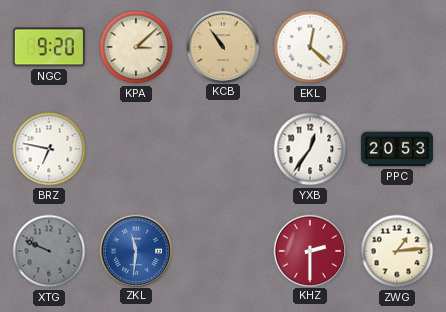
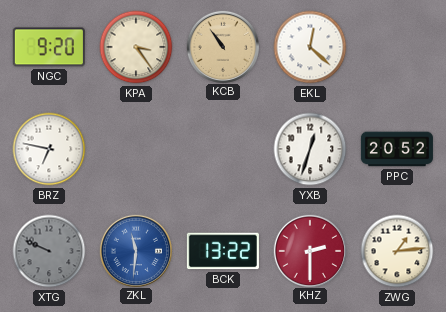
KPA: 3:08 -> 3:24
YXB: 12:36 -> 12:33
PPC: 20:53 -> 20:52
BCK: none -> 13:22
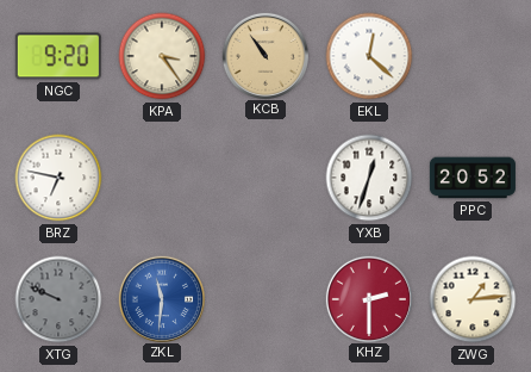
BCK: 13:22 -> none
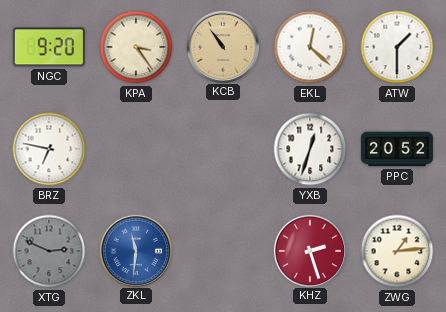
ATW: none -> 1:30
XTG: 9:49 -> 2:49
KHZ: 2:30 -> 2:27
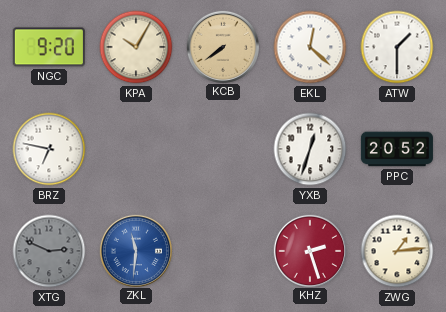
KPA: 3:24 -> 10:05
KCB: 10:54 -> 7:39
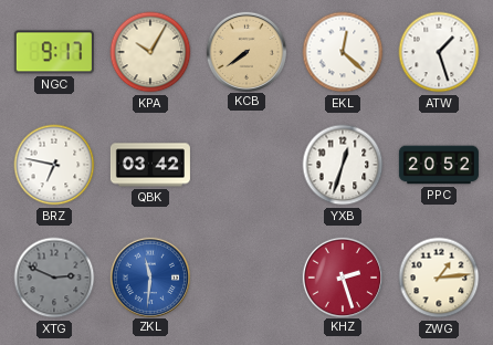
NGC: 9:20 -> 9:17
ATW: 1:30 -> 1:27
QBK: none -> 03:42
